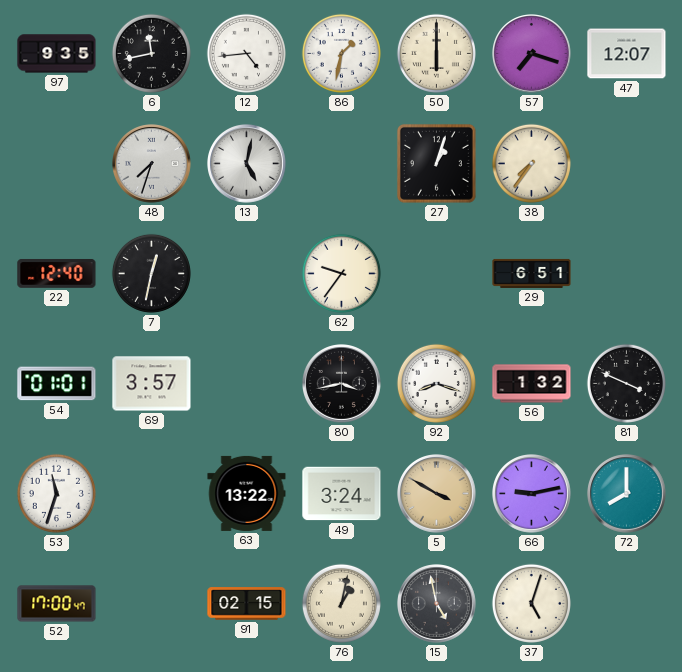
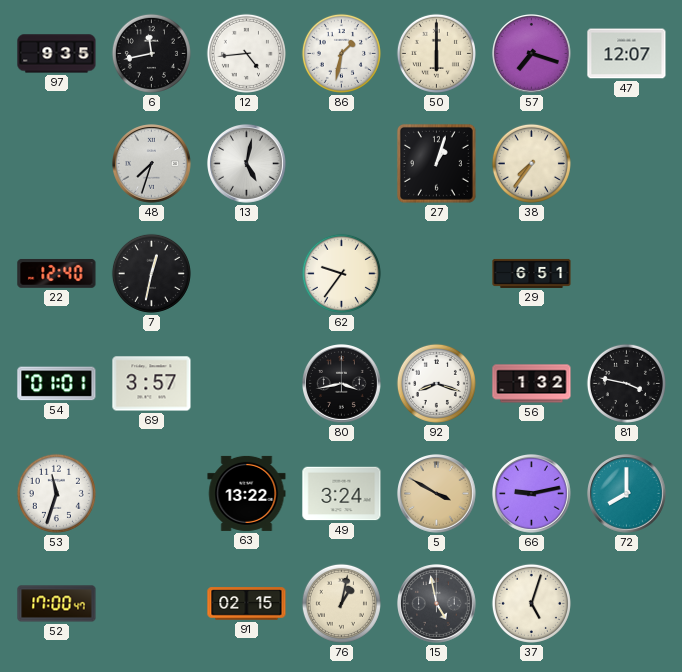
81: 3:49 -> 3:47
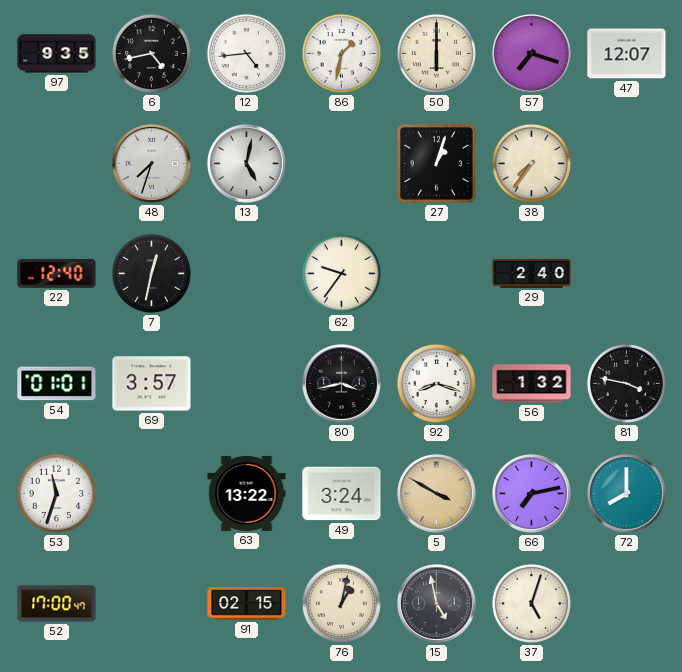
6: 11:43 -> 4:43
29: 6:51 -> 2:40
66: 9:13 -> 7:13
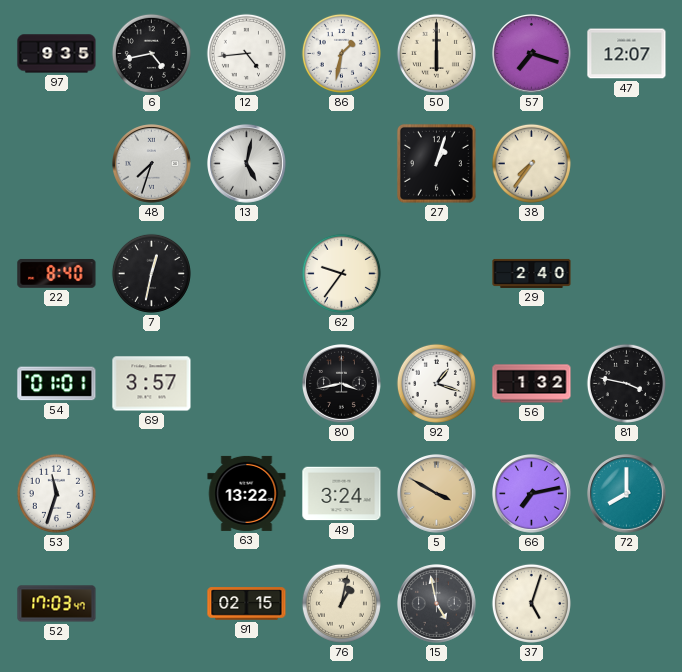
22: 12:40 -> 8:40
92: 8:18 -> 1:18
52: 17:00 -> 17:03
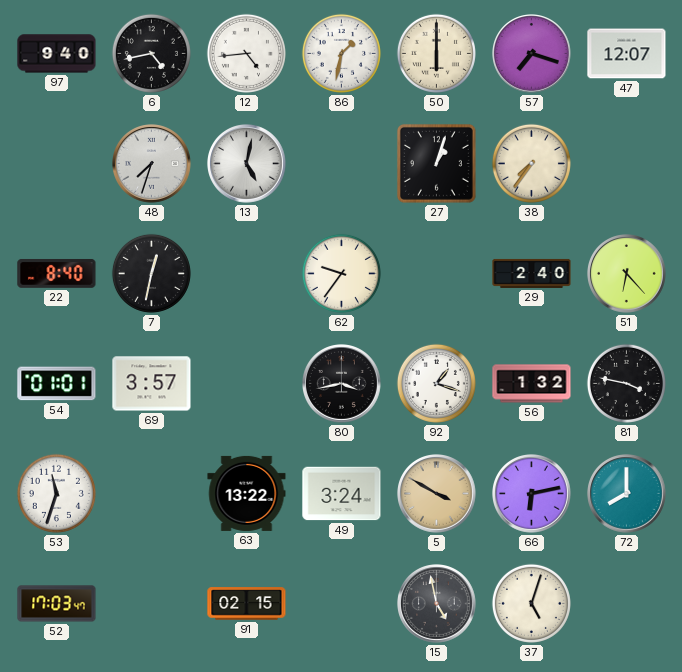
97: 9:35 -> 9:40
51: none -> 6:23
66: 7:13 -> 6:13
76: 1:02 -> none
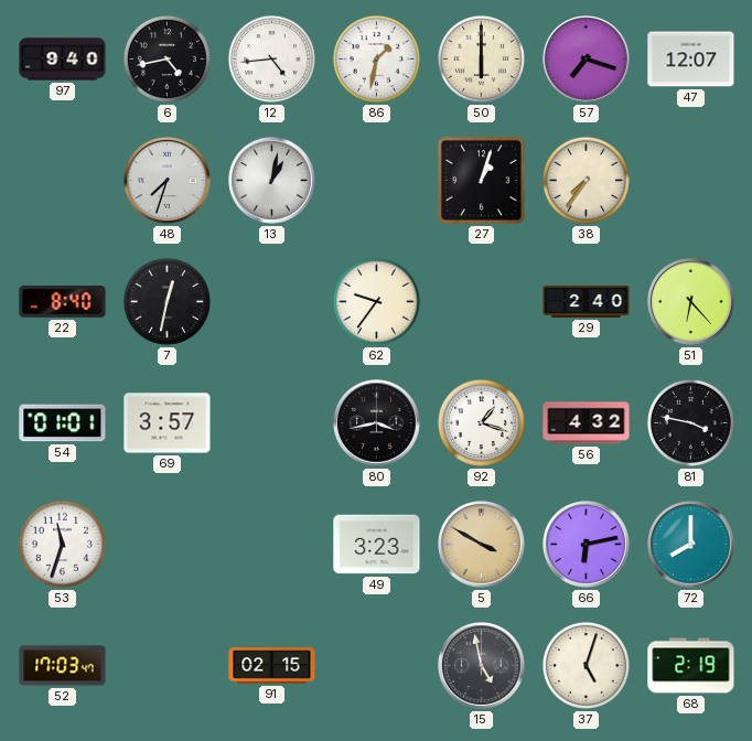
13: 5:02 -> 1:02
56: 1:32 -> 4:32
63: 13:22 -> none
49: 3:24 -> 3:23
68: none -> 2:19
